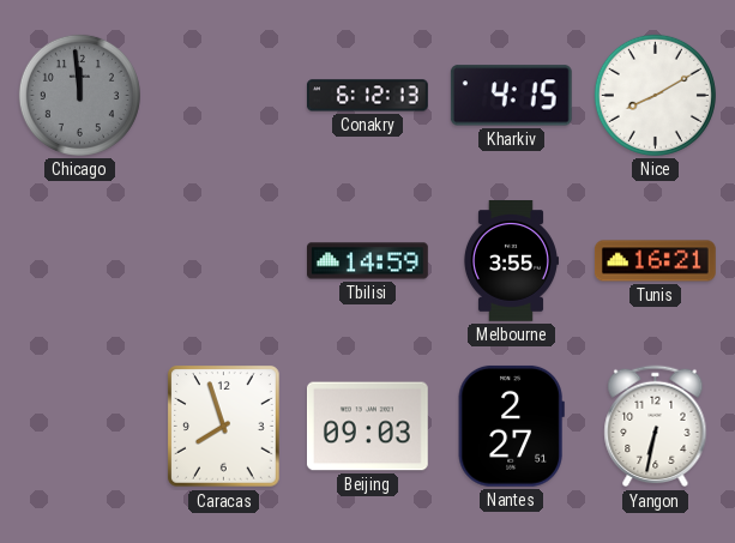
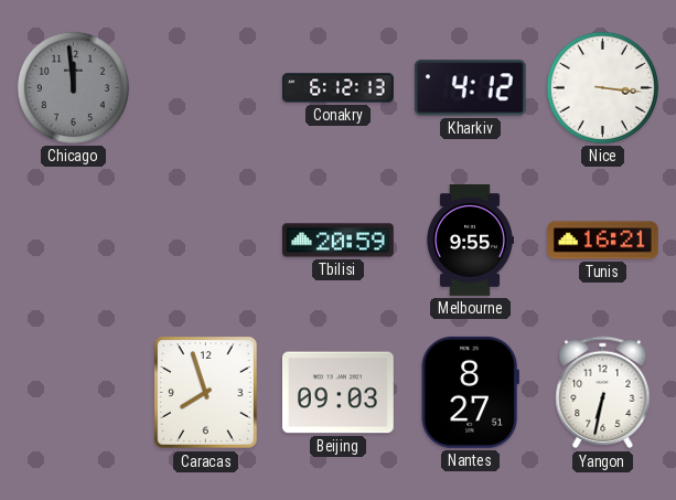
Kharkiv: 4:15 -> 4:12
Nice: 8:10 -> 3:16
Tbilisi: 14:59 -> 20:59
Melbourne: 3:55 -> 9:55
Nantes: 2:27 -> 8:27
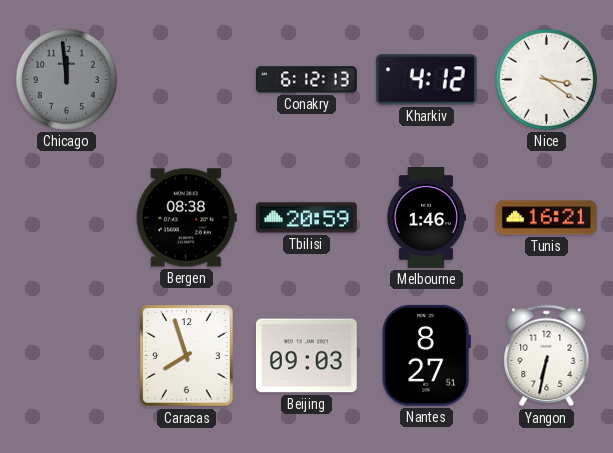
Nice: 3:16 -> 3:21
Bergen: none -> 08:38
Melbourne: 9:55 -> 1:46
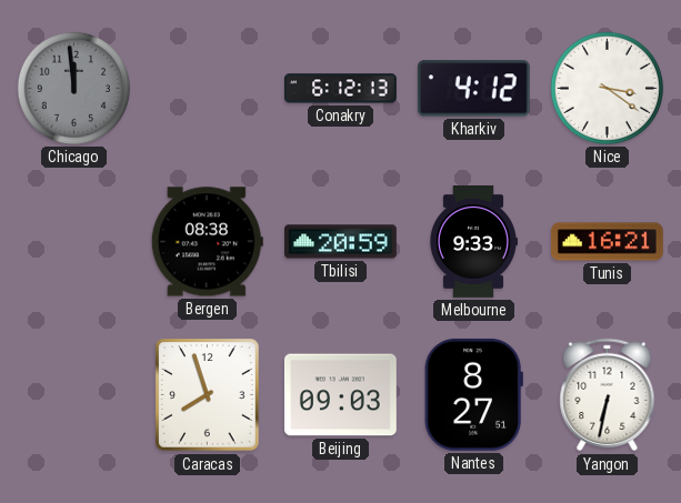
Melbourne: 1:46 -> 9:33
